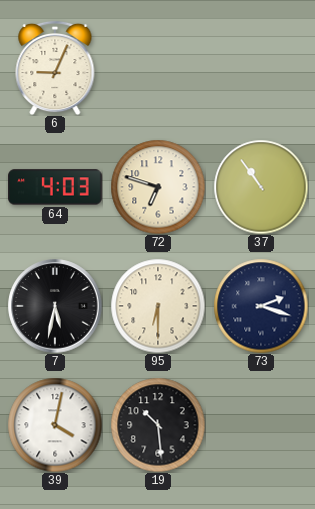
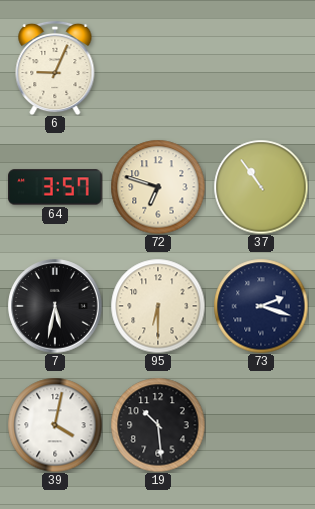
64: 4:03 -> 3:57
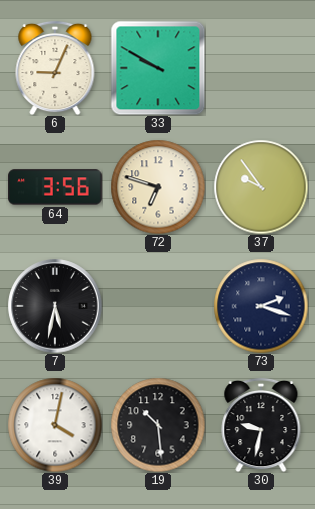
33: none -> 9:50
64: 3:57 -> 3:56
37: 10:54 -> 9:54
95: 6:30 -> none
30: none -> 9:32
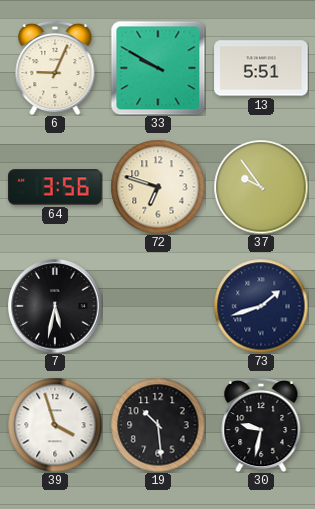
13: none -> 5:51
73: 2:18 -> 1:42
39: 4:02 -> 3:57
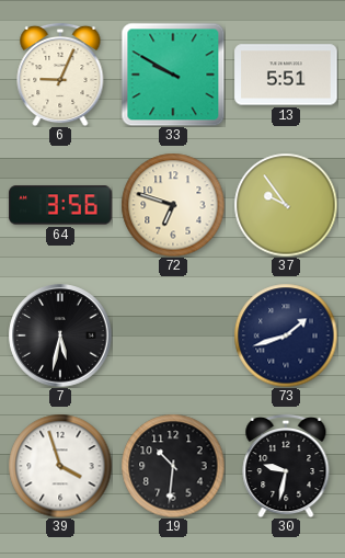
19: 10:29 -> 10:31
